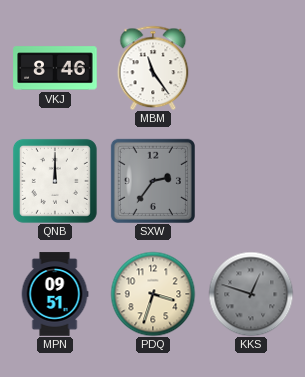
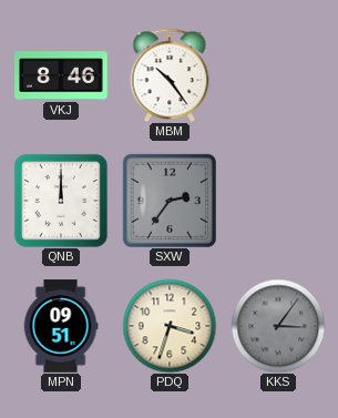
MBM: 11:24 -> 10:24
KKS: 12:48 -> 3:06
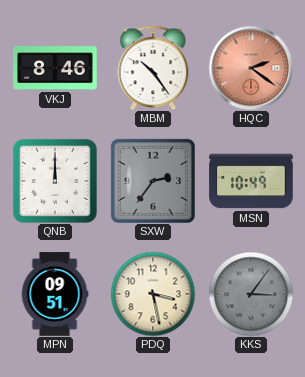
HQC: none -> 2:21
MSN: none -> 10:49
PDQ: 3:33 -> 3:28
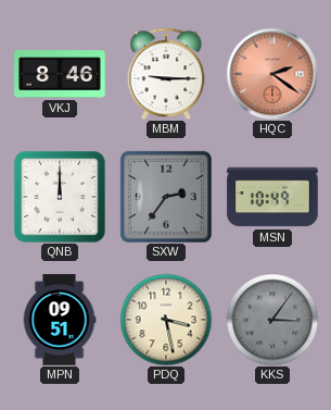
MBM: 10:24 -> 9:15
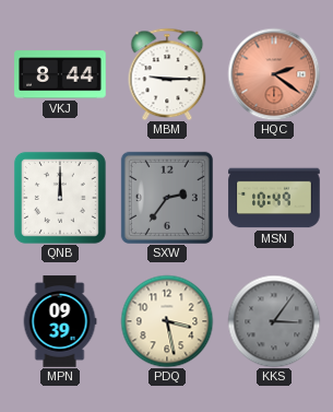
VKJ: 8:46 -> 8:44
MPN: 09:51 -> 09:39
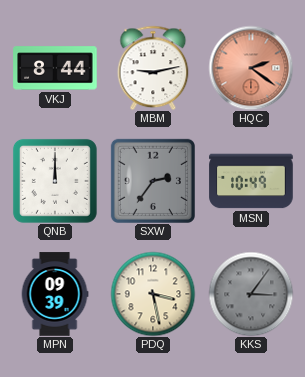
MBM: 9:15 -> 9:13
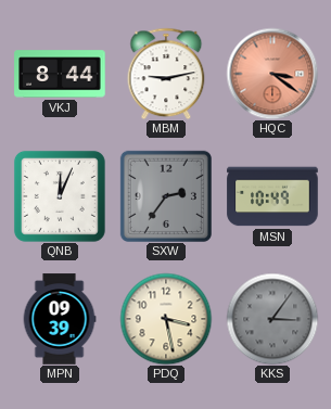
HQC: 2:21 -> 3:21
QNB: 12:00 -> 12:04
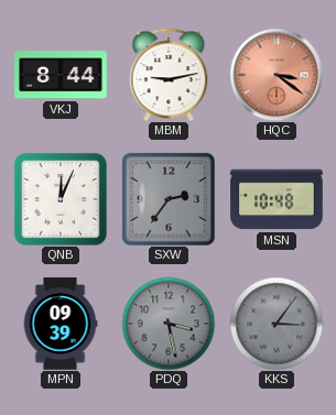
MSN: 10:49 -> 10:48
PDQ dial: cream -> grey
